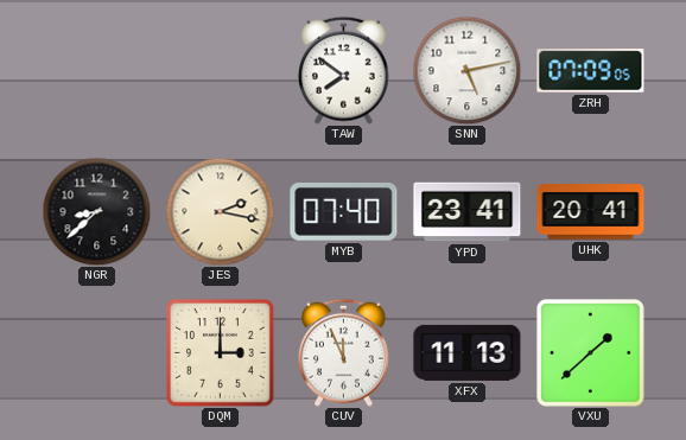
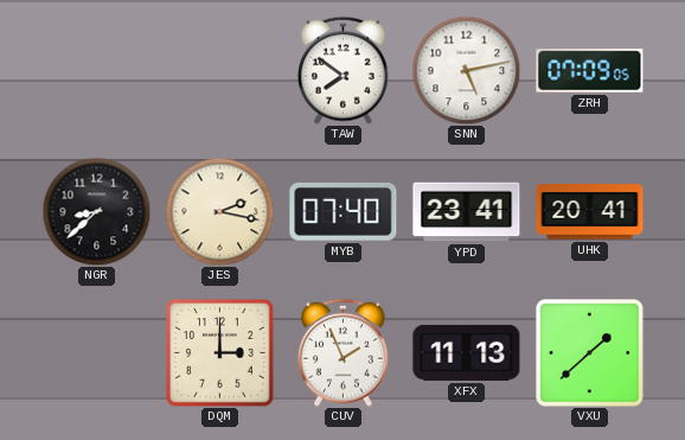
CUV: 11:56 -> 1:56
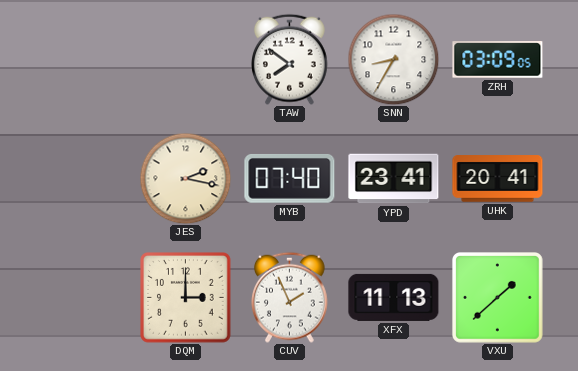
SNN: 5:13 -> 8:35
ZRH: 07:09 -> 03:09
NGR: 8:38 -> none
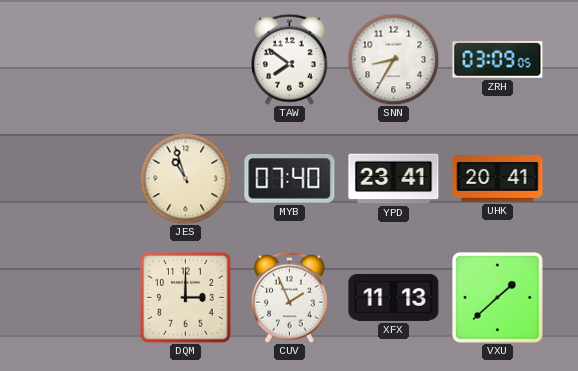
JES: 2:17 -> 10:57
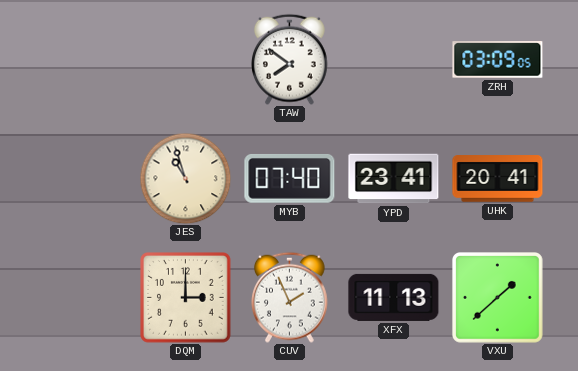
SNN: 8:35 -> none
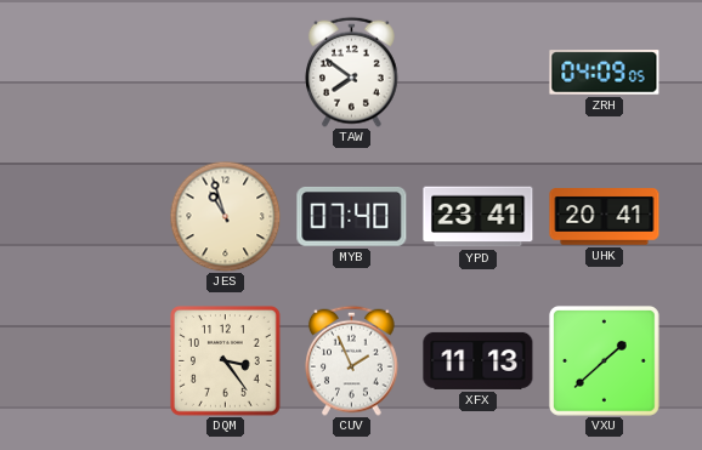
ZRH: 03:09 -> 04:09
DQM: 3:00 -> 3:24
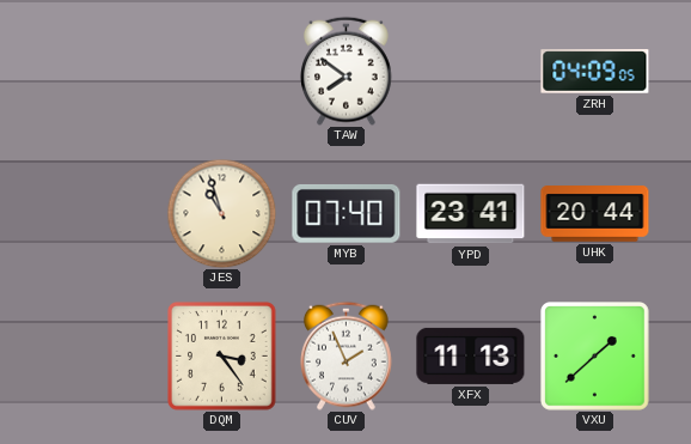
UHK: 20:41 -> 20:44
